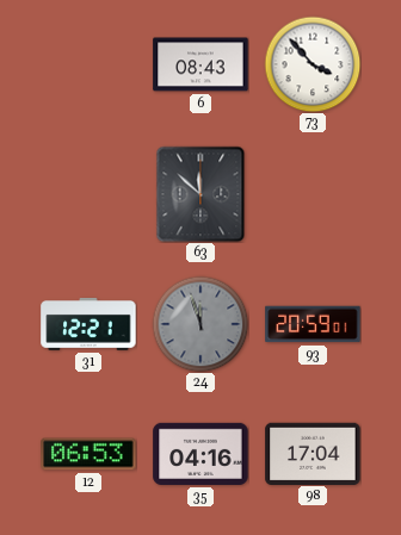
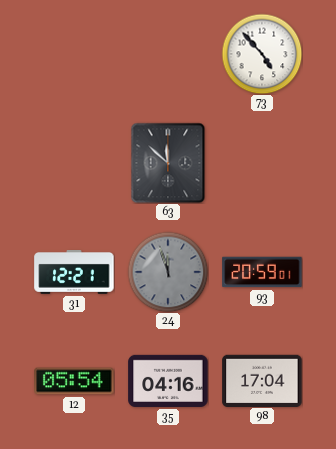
6: 08:43 -> none
73: 3:53 -> 4:53
12: 06:53 -> 05:54
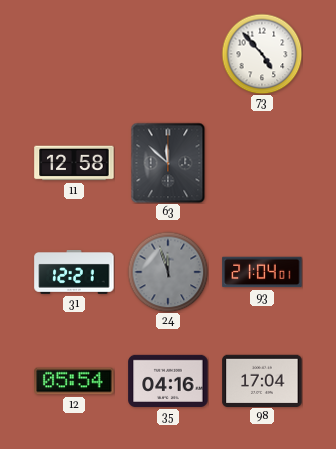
11: none -> 12:58
93: 20:59 -> 21:04
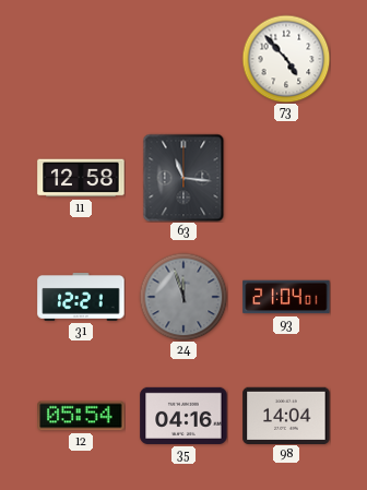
63: 11:52 -> 11:16
98: 17:04 -> 14:04
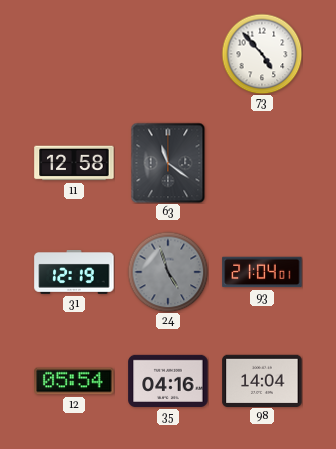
63: 11:16 -> 11:21
31: 12:21 -> 12:19
24: 11:57 -> 4:57
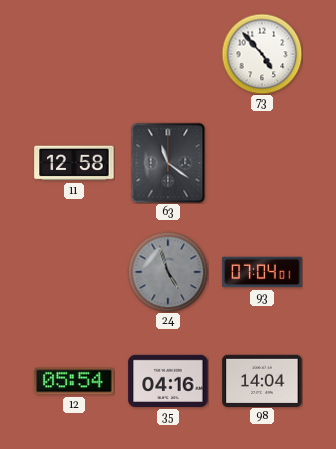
31: 12:19 -> none
93: 21:04 -> 07:04
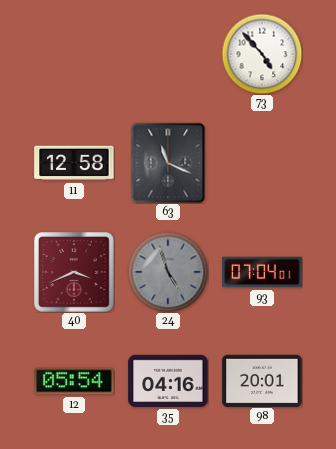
63: 11:21 -> 11:19
40: none -> 3:41
98: 14:04 -> 20:01
